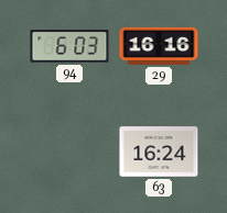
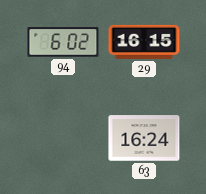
94: 6:03 -> 6:02
29: 16:16 -> 16:15
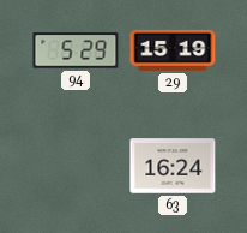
94: 6:02 -> 5:29
29: 16:15 -> 15:19
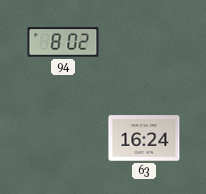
94: 5:29 -> 8:02
29: 15:19 -> none
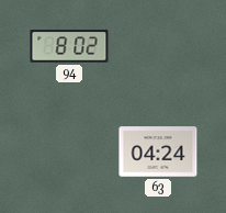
63: 16:24 -> 04:24
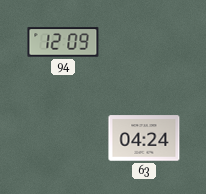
94: 8:02 -> 12:09
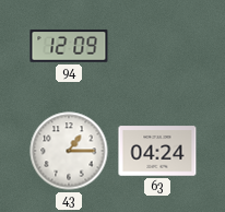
43: none -> 1:15
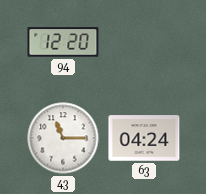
94: 12:09 -> 12:20
43: 1:15 -> 11:15
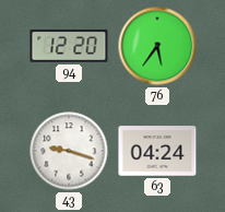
76: none -> 5:36
43: 11:15 -> 9:18
